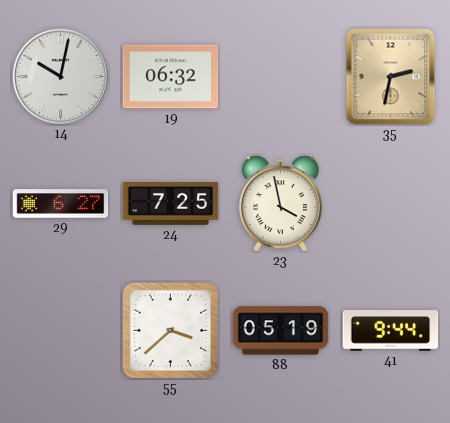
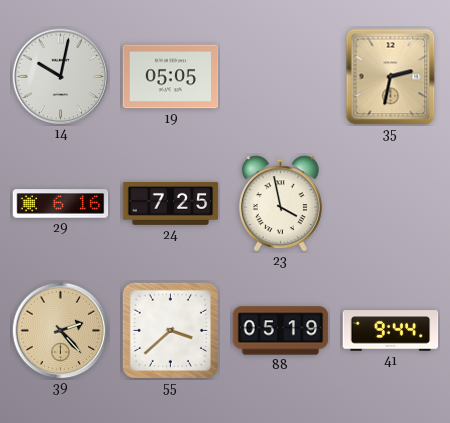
19: 06:32 -> 05:05
29: 6:27 -> 6:16
39: none -> 2:23
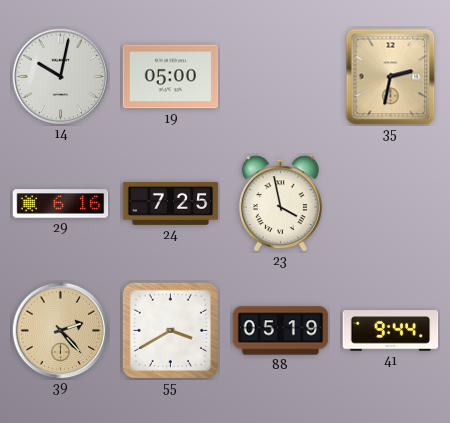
19: 05:05 -> 05:00
55: 3:38 -> 3:40
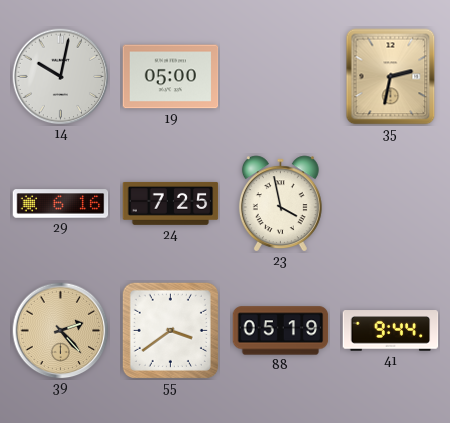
55: 3:40 -> 3:39
